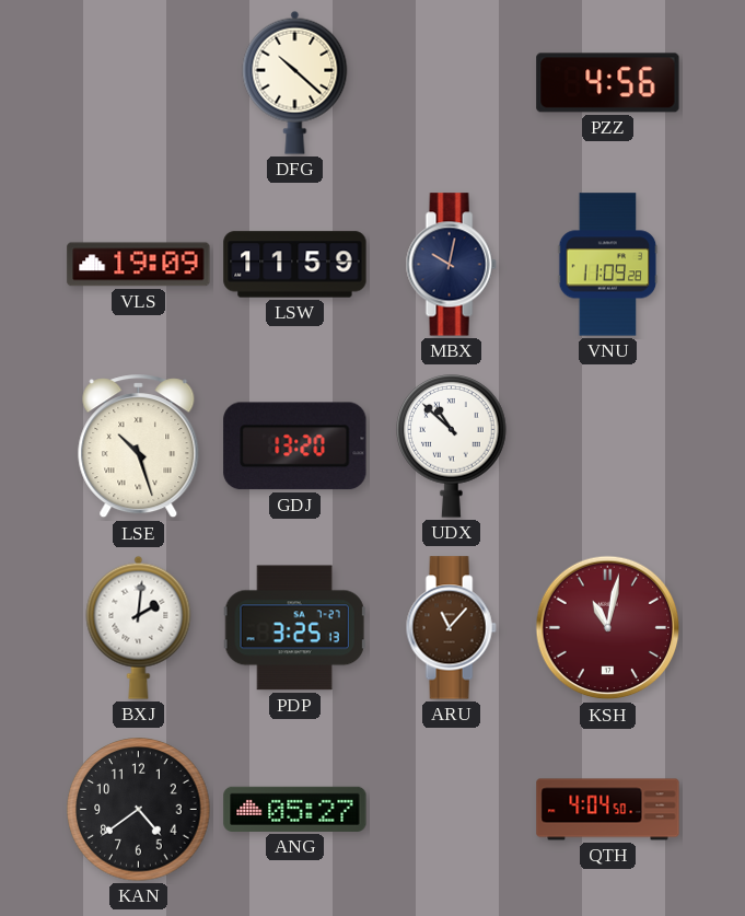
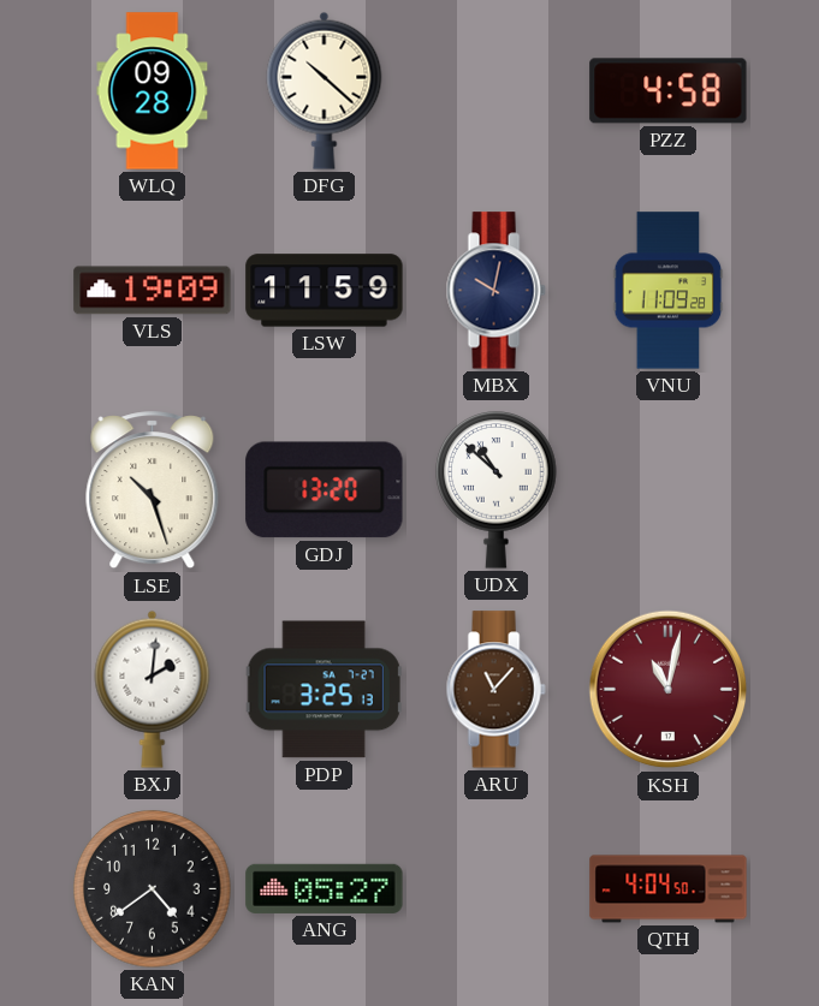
WLQ: none -> 09:28
PZZ: 4:56 -> 4:58
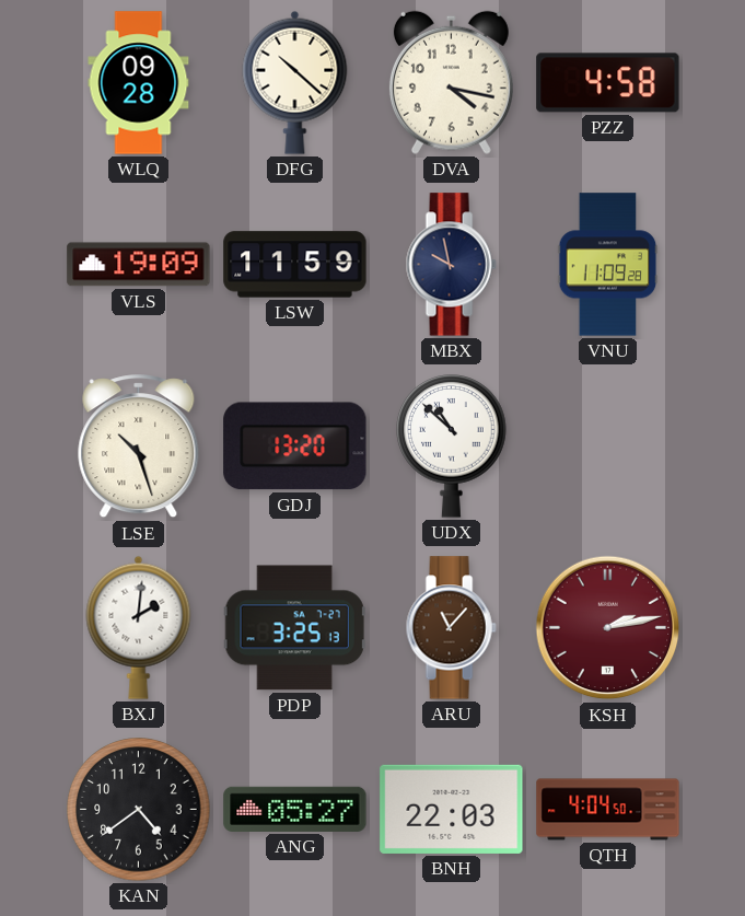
DVA: none -> 4:17
MBX: 10:02 -> 9:58
KSH: 11:02 -> 2:13
BNH: none -> 22:03
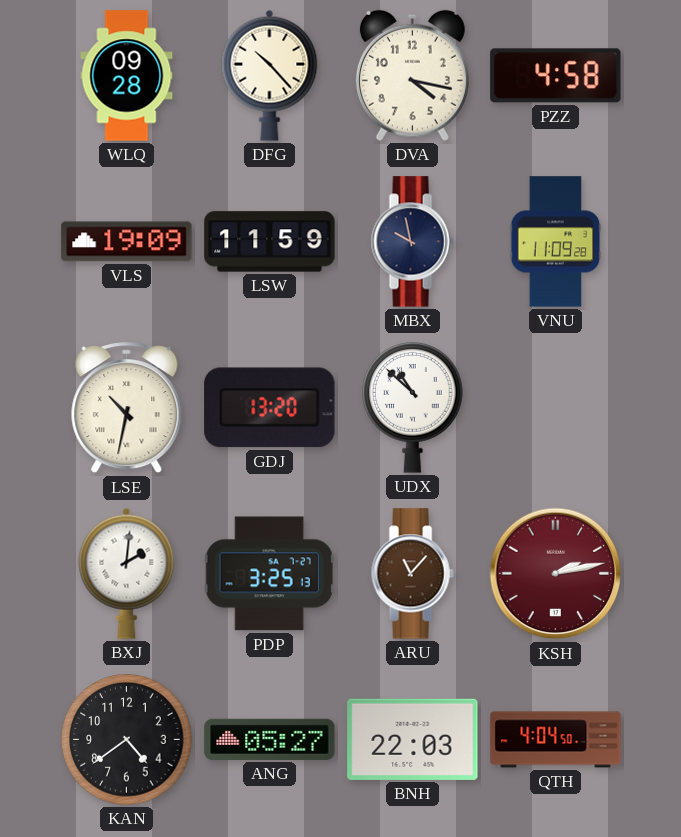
DFG: 10:22 -> 10:23
LSE: 10:27 -> 10:32
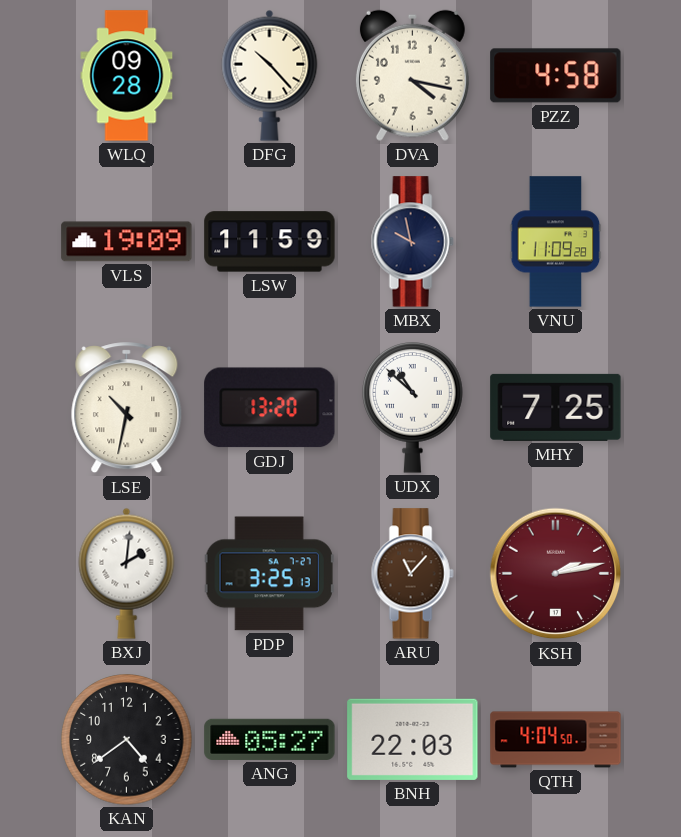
MHY: none -> 7:25
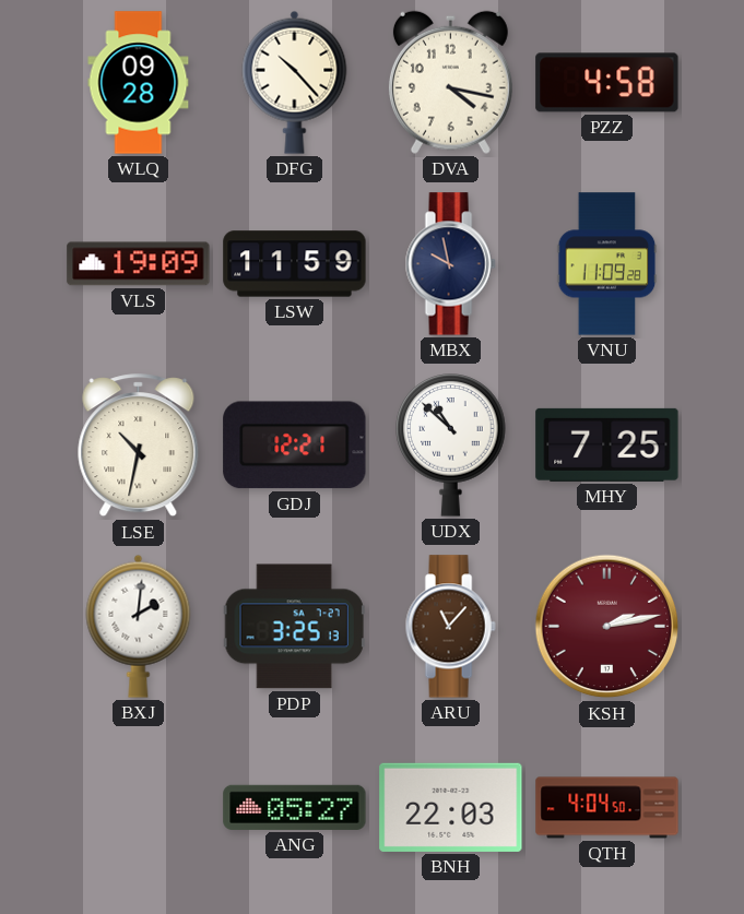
GDJ: 13:20 -> 12:21
KAN: 4:39 -> none
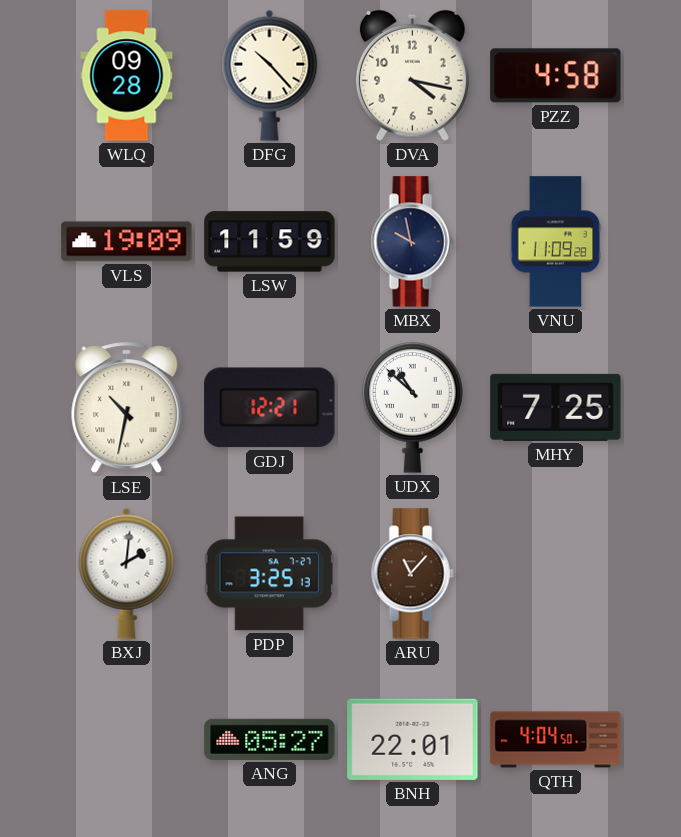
KSH: 2:13 -> none
BNH: 22:03 -> 22:01
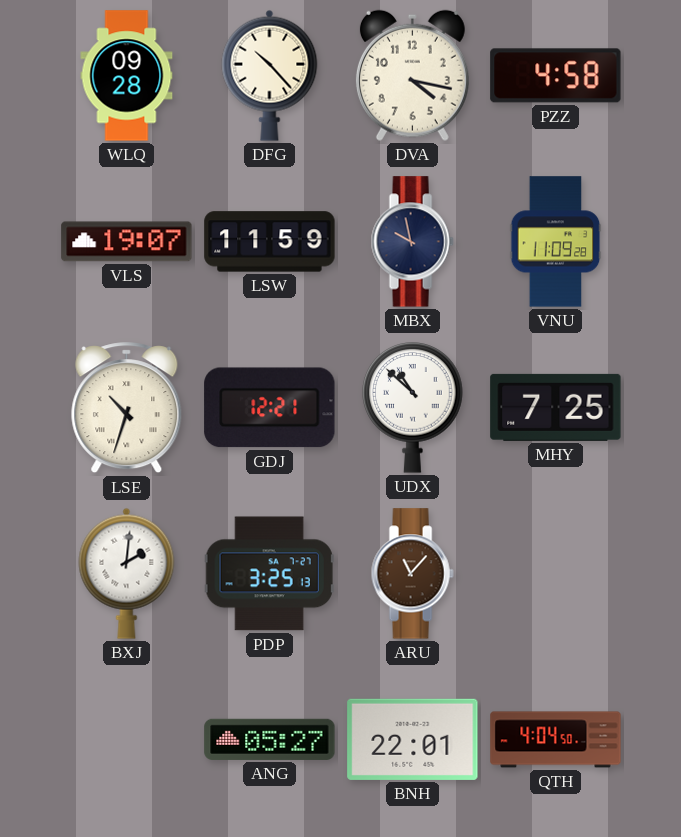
VLS: 19:09 -> 19:07
LSE: 10:32 -> 10:33
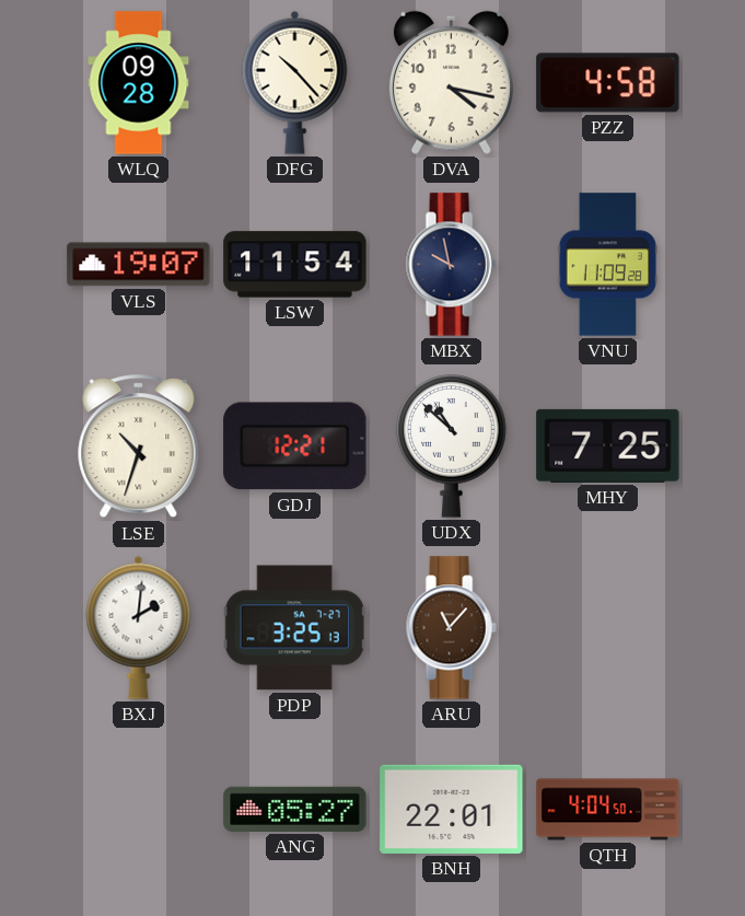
LSW: 11:59 -> 11:54
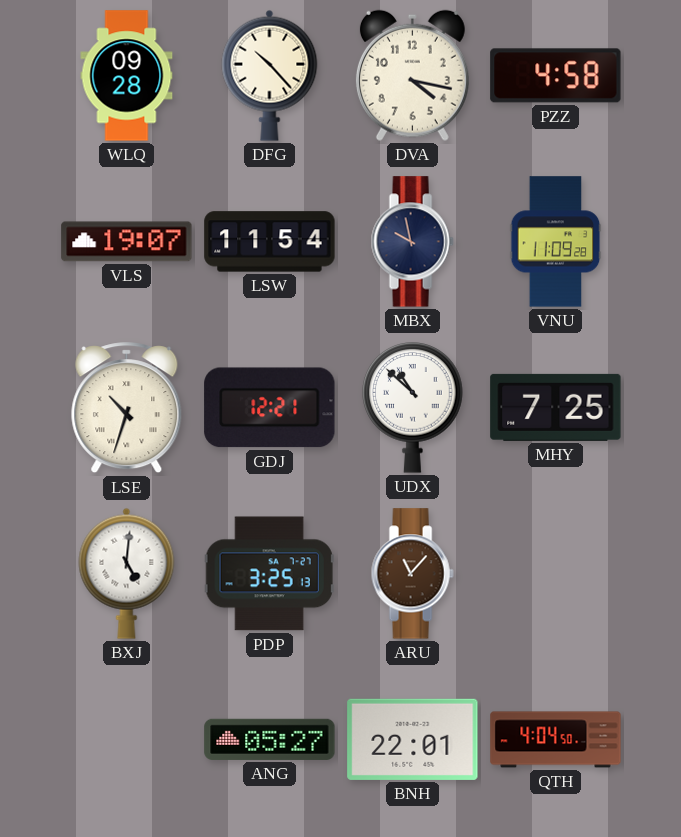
BXJ: 2:01 -> 5:01
